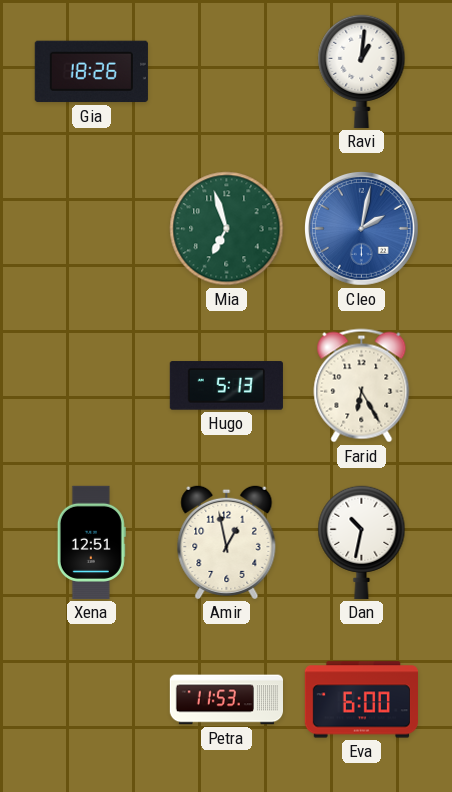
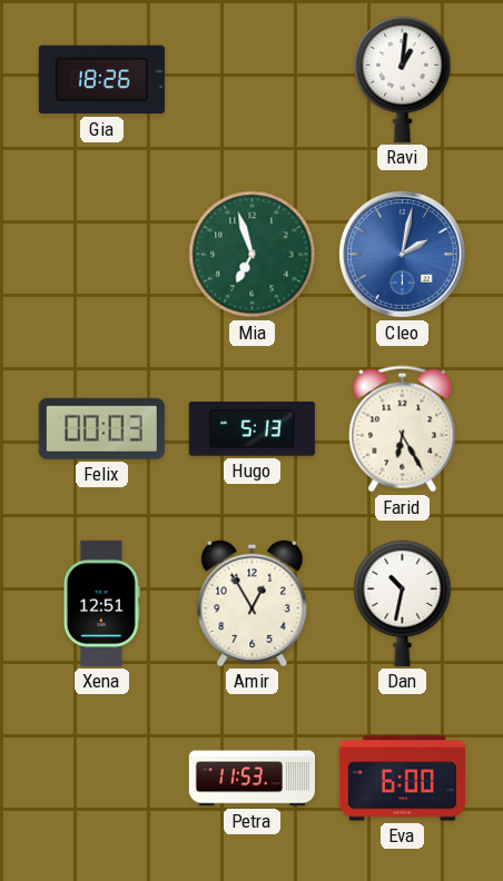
Felix: none -> 00:03
Amir: 12:58 -> 12:55
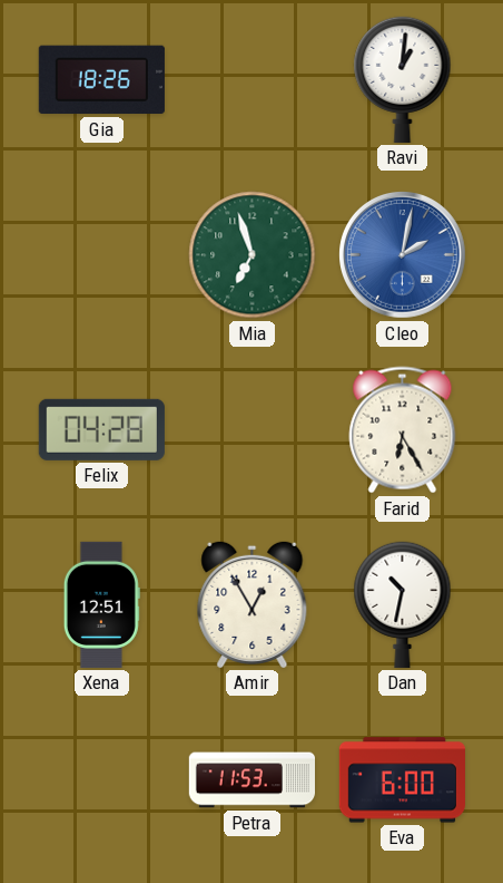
Felix: 00:03 -> 04:28
Hugo: 5:13 -> none
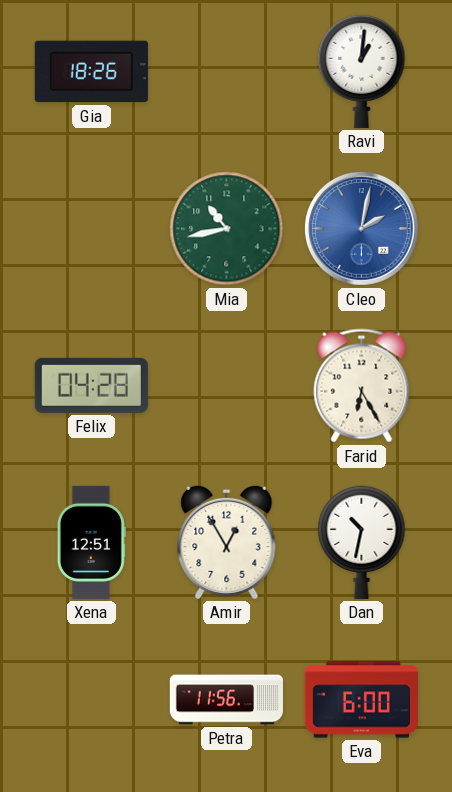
Mia: 6:57 -> 10:43
Petra: 11:53 -> 11:56
